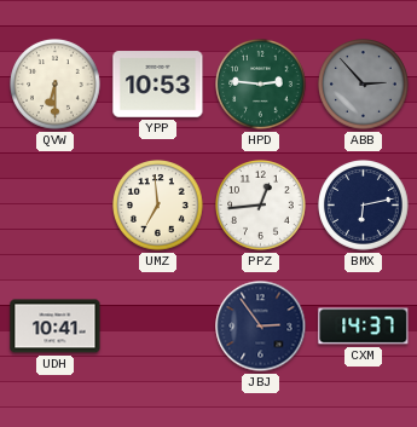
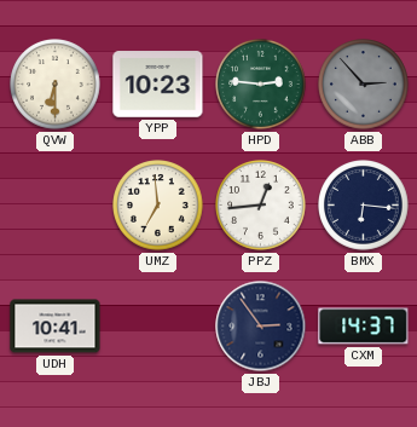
YPP: 10:53 -> 10:23
BMX: 6:13 -> 6:16
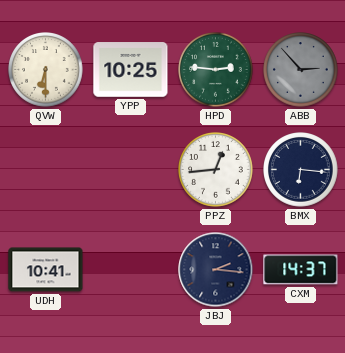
YPP: 10:23 -> 10:25
UMZ: 6:59 -> none
JBJ: 2:54 -> 2:16
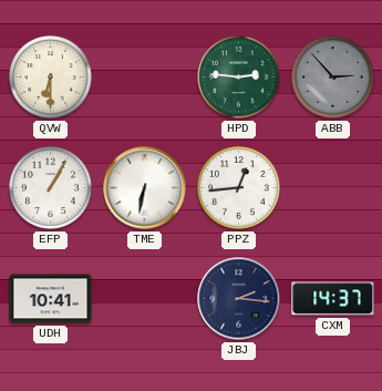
YPP: 10:25 -> none
EFP: none -> 1:05
TME: none -> 6:32
BMX: 6:16 -> none
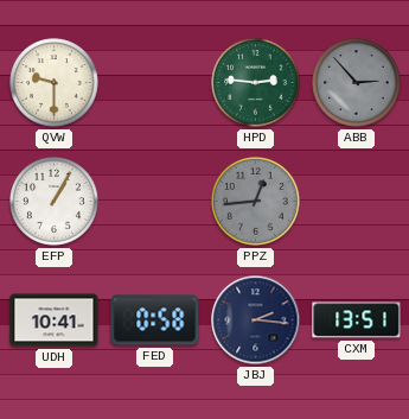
QVW: 6:30 -> 9:30
TME: 6:32 -> none
PPZ dial: white -> grey
FED: none -> 0:58
CXM: 14:37 -> 13:51
